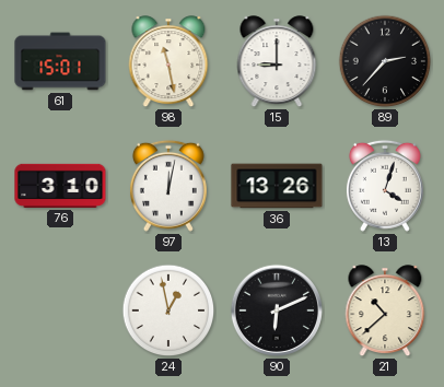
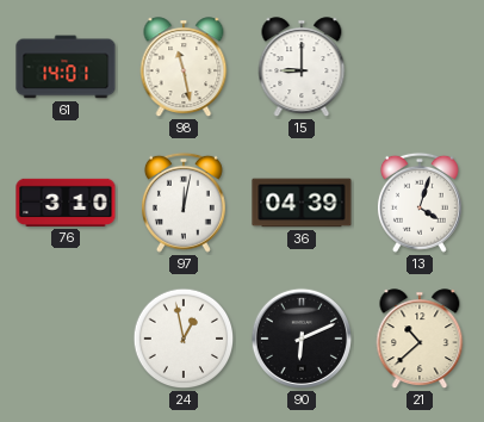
61: 15:01 -> 14:01
89: 2:37 -> none
36: 13:26 -> 04:39
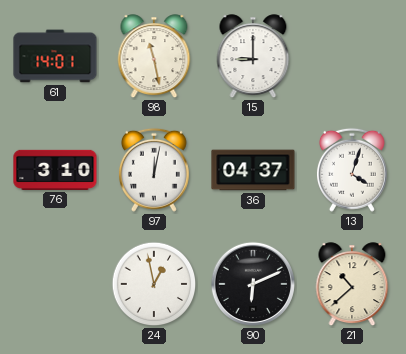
36: 04:39 -> 04:37
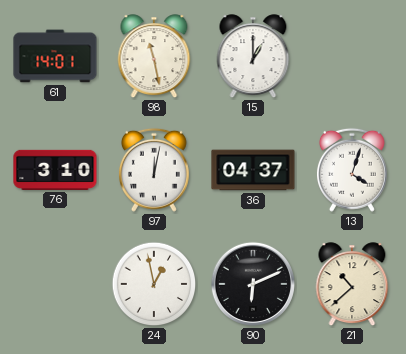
15: 9:00 -> 1:00
